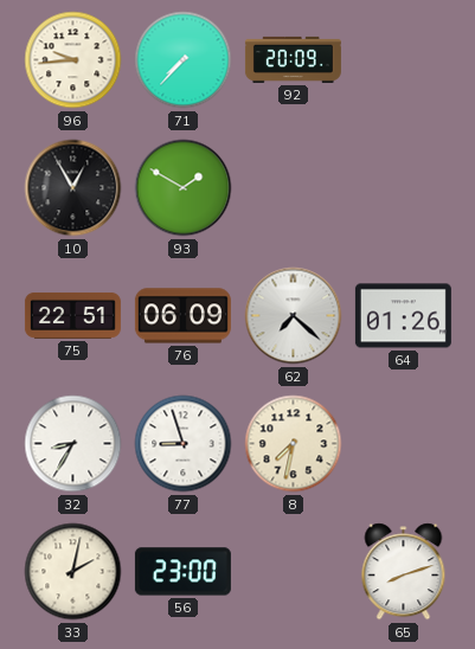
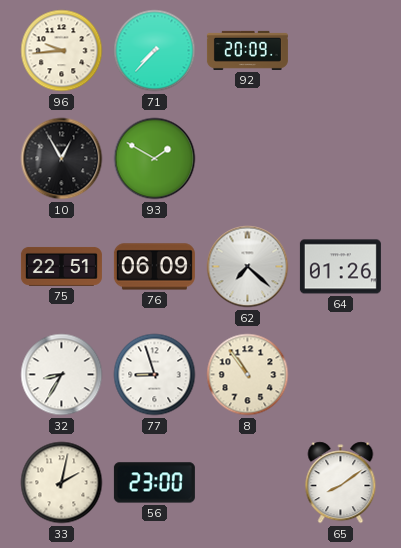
8: 7:32 -> 10:54
65: 8:12 -> 8:09
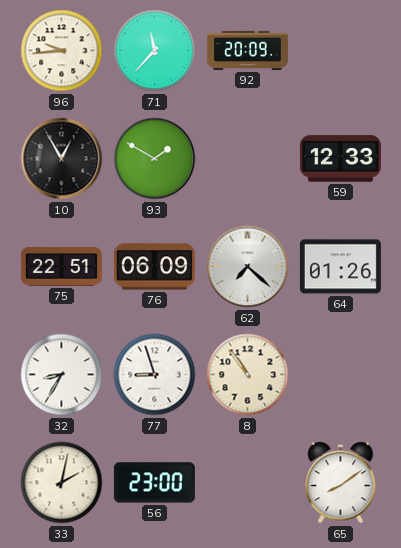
71: 7:37 -> 11:37
59: none -> 12:33
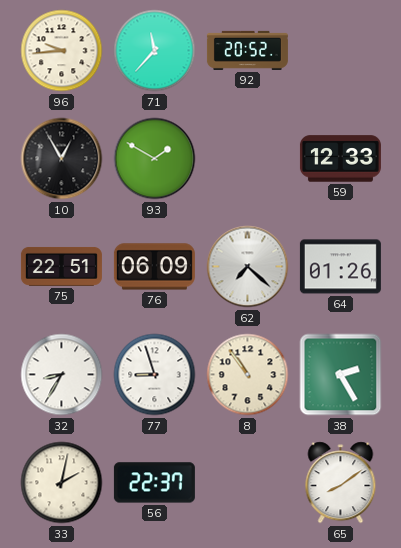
92: 20:09 -> 20:52
38: none -> 2:25
56: 23:00 -> 22:37
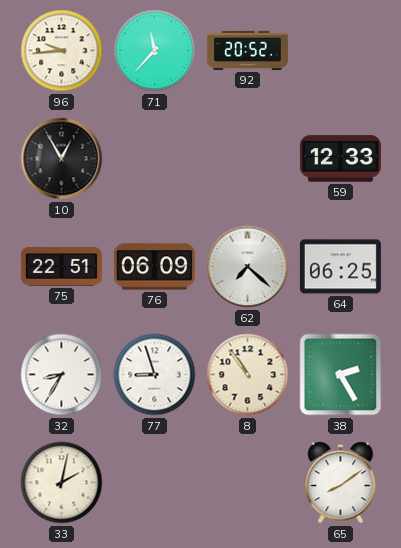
93: 1:50 -> none
64: 01:26 -> 06:25
56: 22:37 -> none
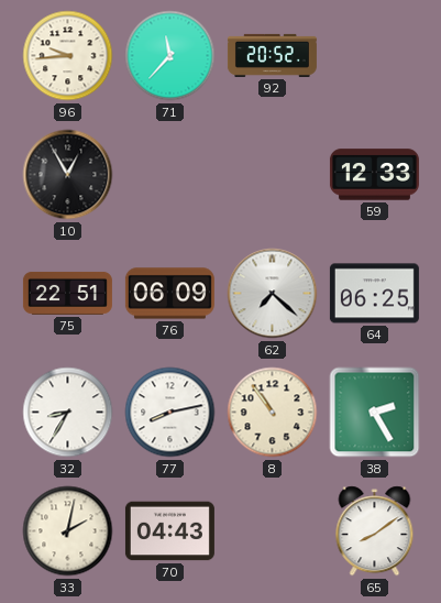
77: 8:57 -> 8:13
70: none -> 04:43
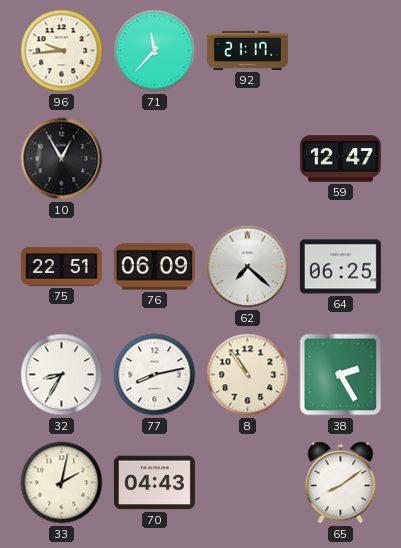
92: 20:52 -> 21:17
59: 12:33 -> 12:47
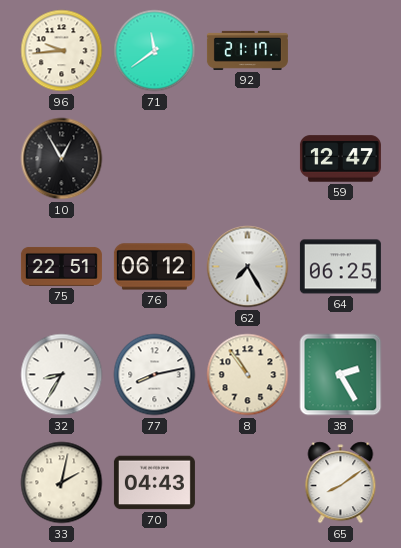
71: 11:37 -> 11:39
76: 06:09 -> 06:12
62: 7:22 -> 7:25
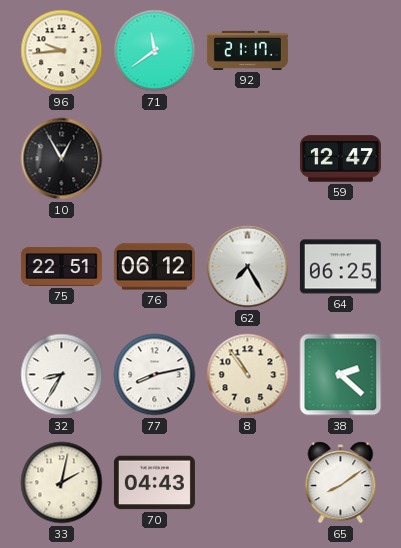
38: 2:25 -> 2:22
